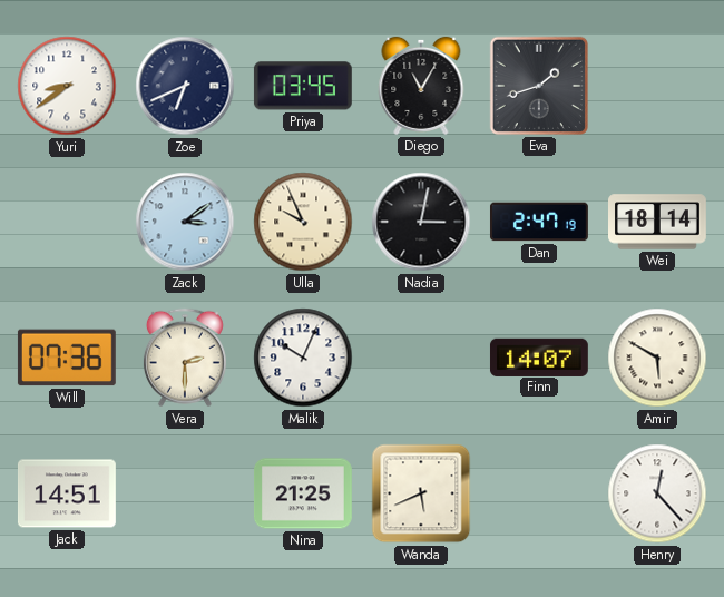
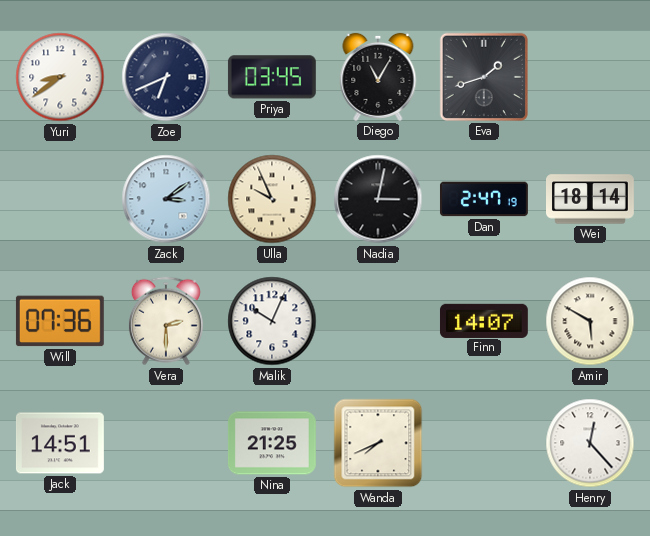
Wanda: 5:41 -> 7:41
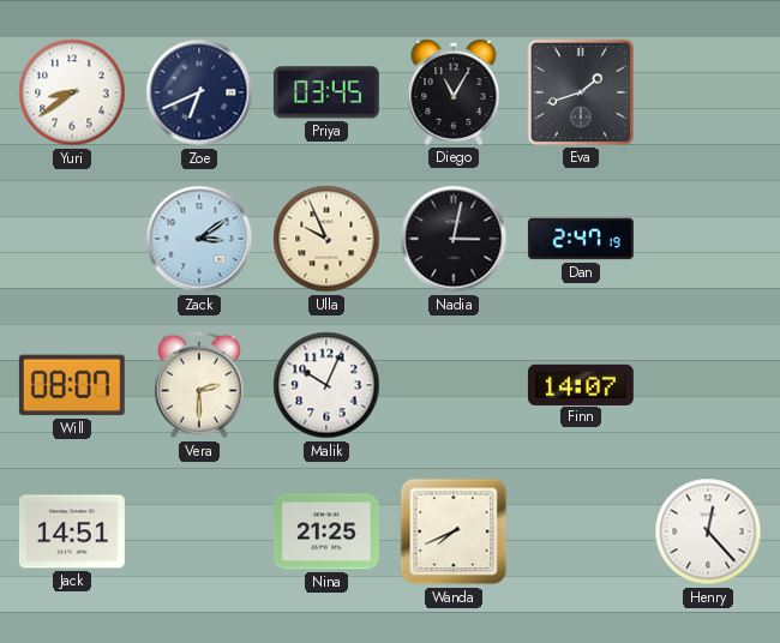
Wei: 18:14 -> none
Will: 07:36 -> 08:07
Amir: 5:50 -> none
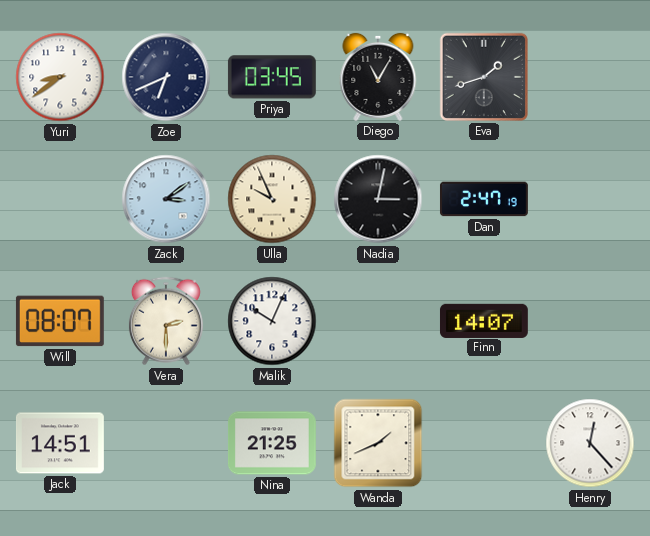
Wanda: 7:41 -> 1:41
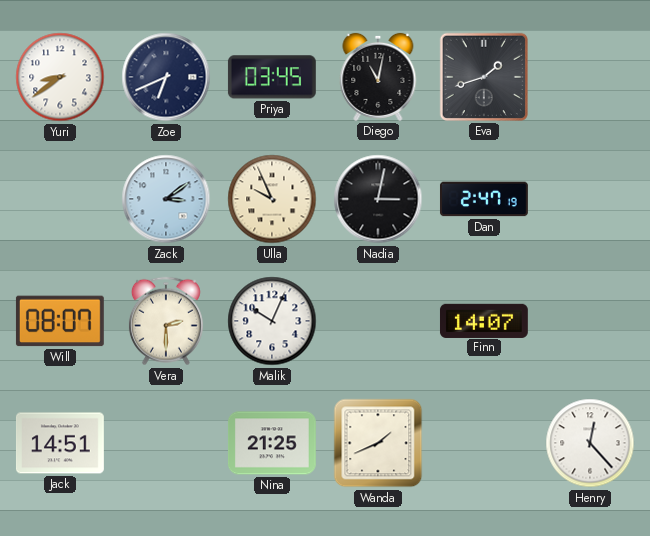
Diego: 11:05 -> 11:02
